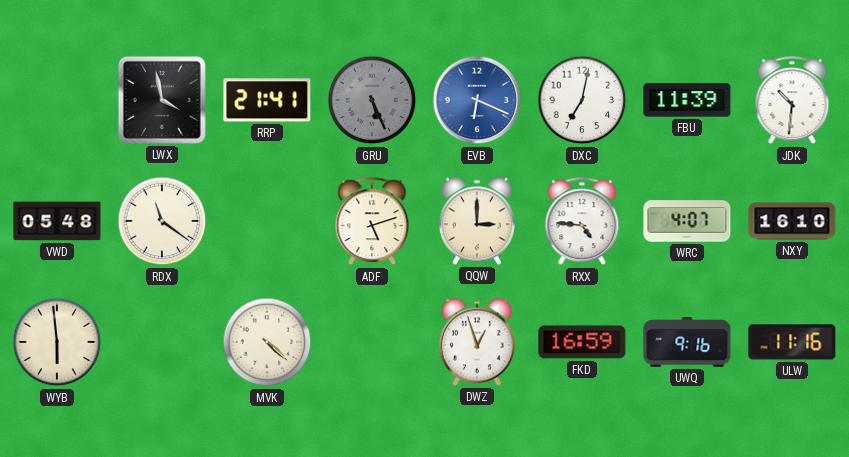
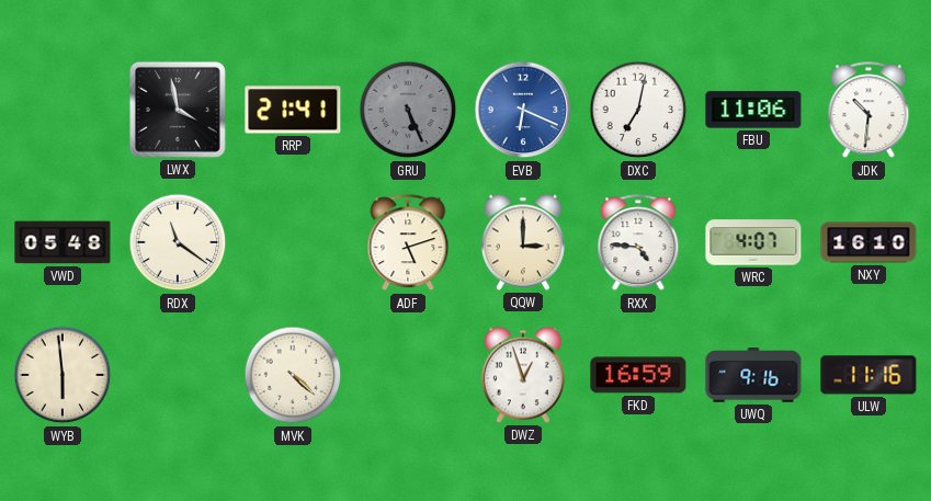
FBU: 11:39 -> 11:06
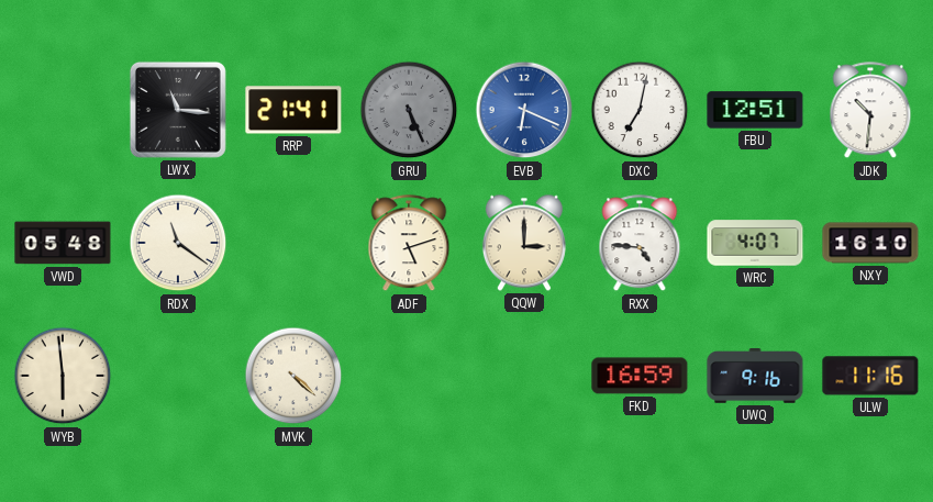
LWX: 3:58 -> 11:16
FBU: 11:06 -> 12:51
DWZ: 12:57 -> none
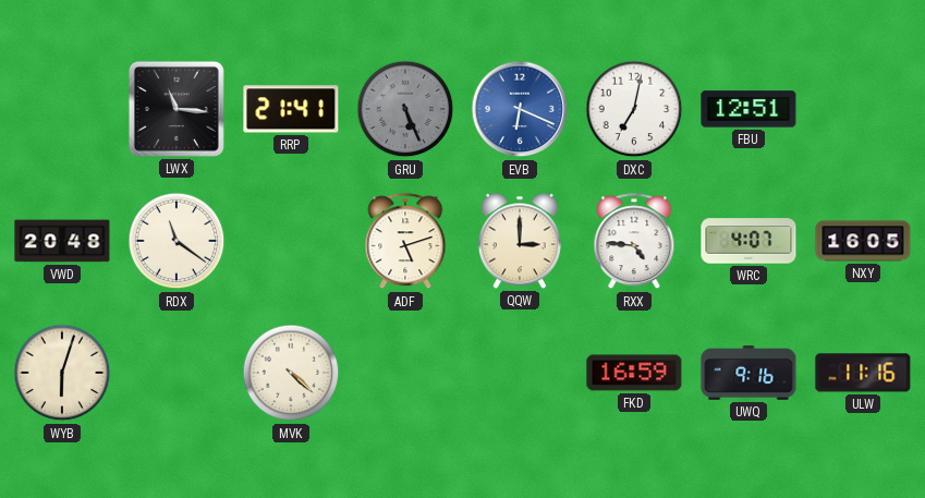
JDK: 10:31 -> none
VWD: 05:48 -> 20:48
NXY: 16:10 -> 16:05
WYB: 5:59 -> 6:03
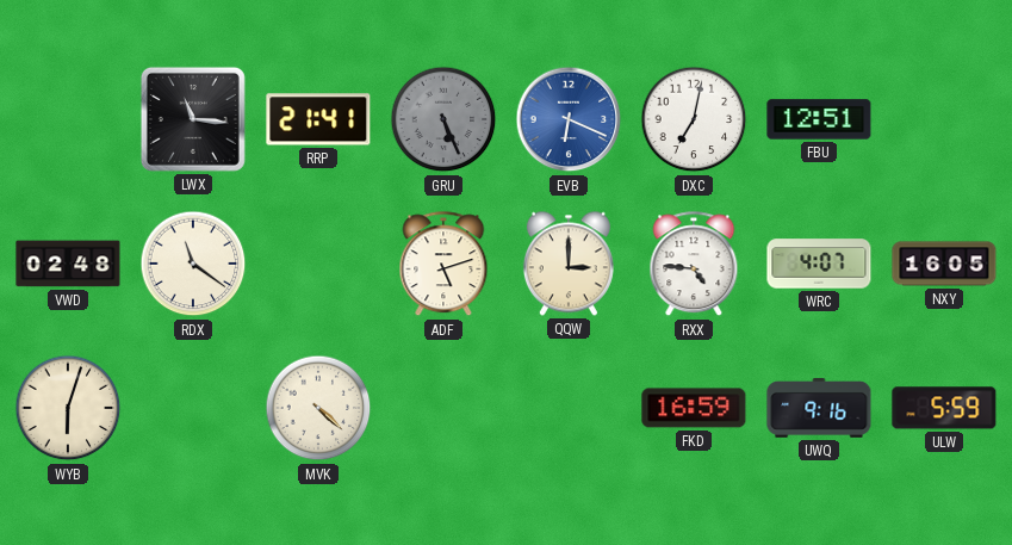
VWD: 20:48 -> 02:48
ULW: 11:16 -> 5:59
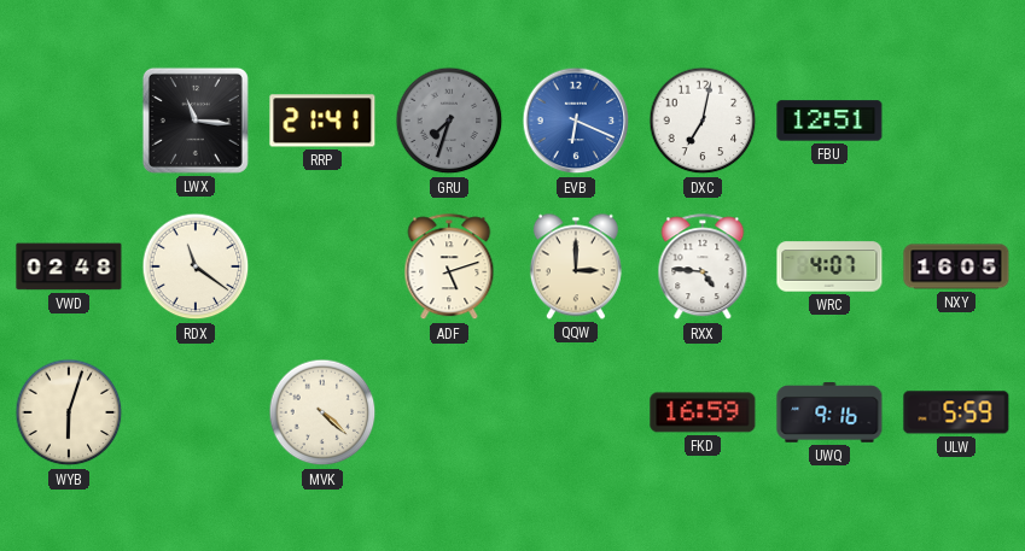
GRU: 5:26 -> 7:33
